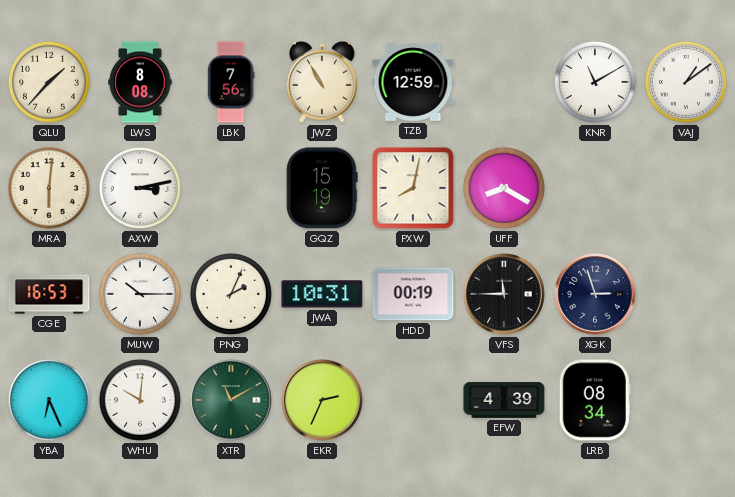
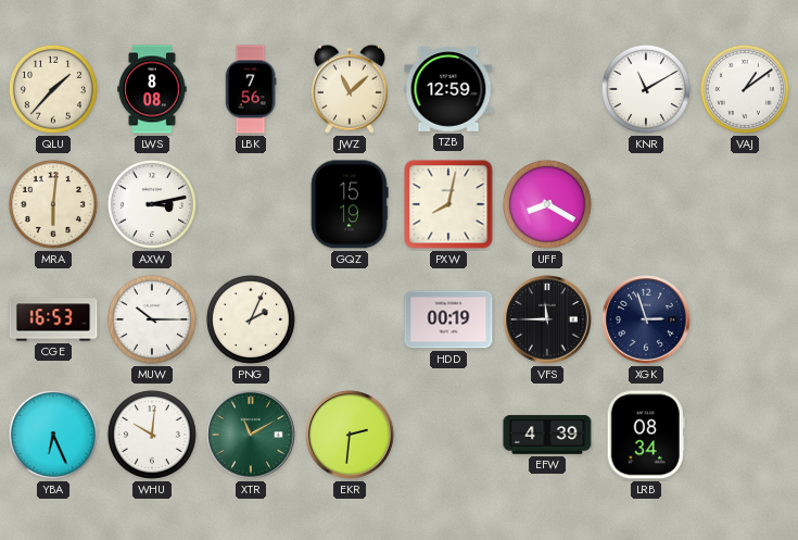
JWZ: 10:55 -> 11:08
JWA: 10:31 -> none
EKR: 2:34 -> 2:31
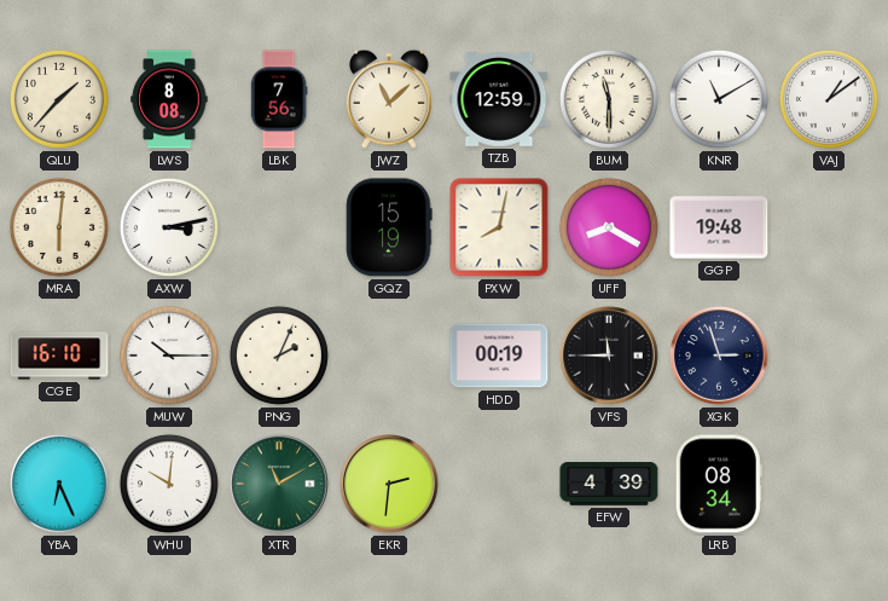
BUM: none -> 11:30
GGP: none -> 19:48
CGE: 16:53 -> 16:10
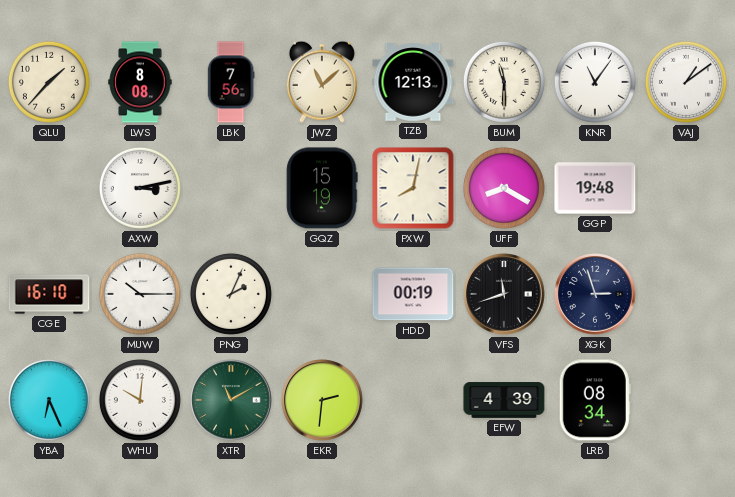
TZB: 12:59 -> 12:13
KNR: 11:10 -> 11:06
MRA: 6:01 -> none
VFS: 11:45 -> 11:42
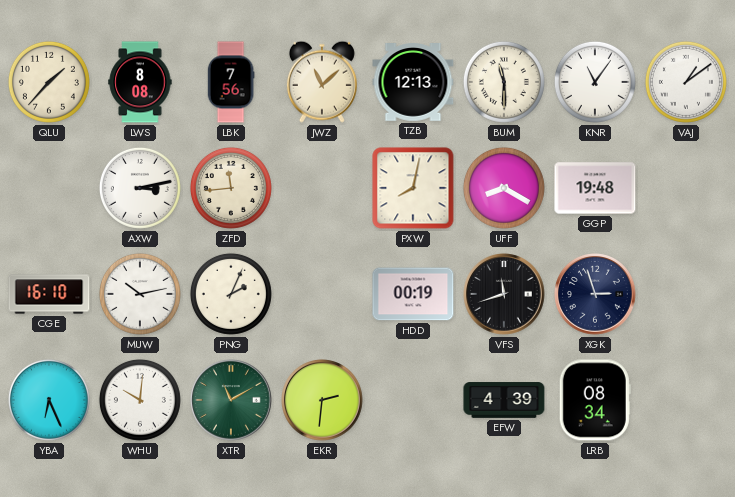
ZFD: none -> 11:44
GQZ: 15:19 -> none
MUW: 10:15 -> 10:13
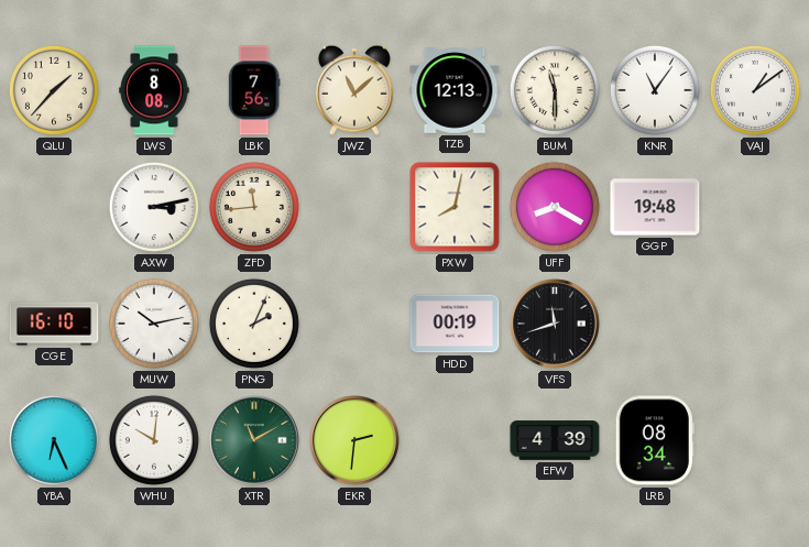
XGK: 2:57 -> none
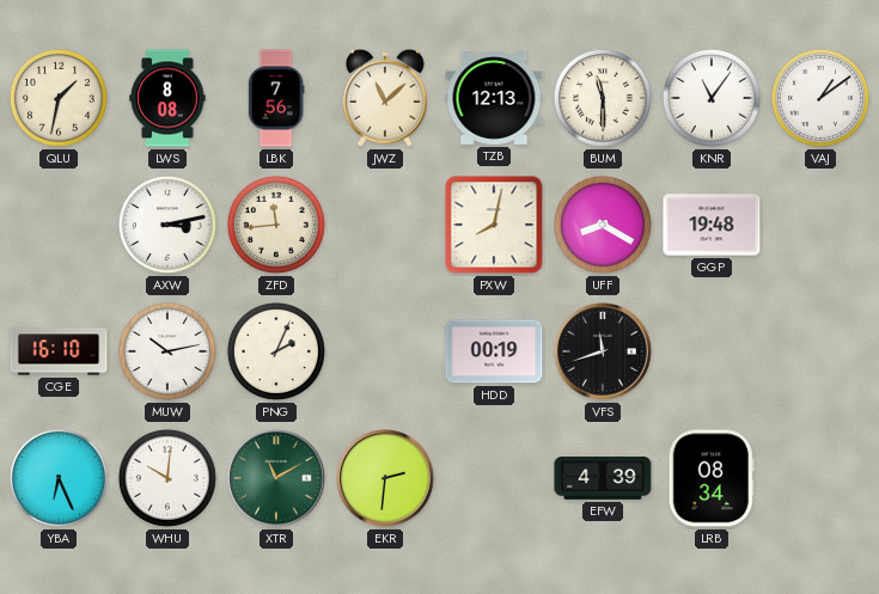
QLU: 1:37 -> 1:32
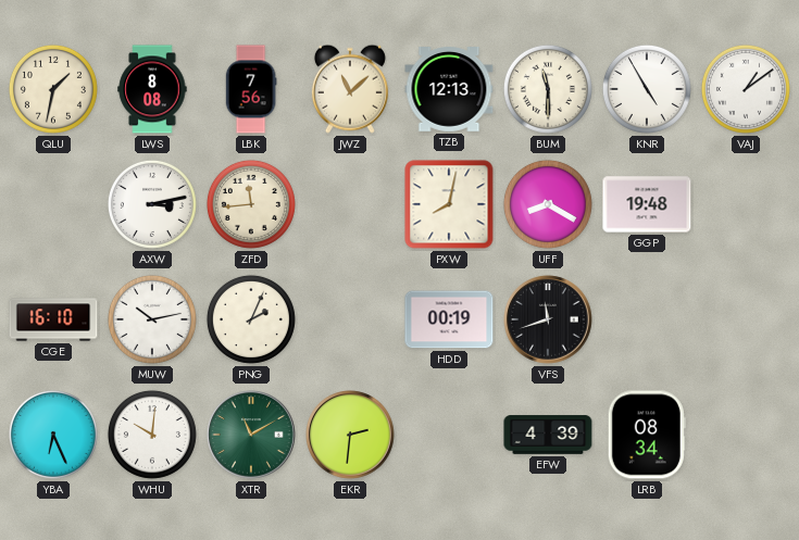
KNR: 11:06 -> 4:55
